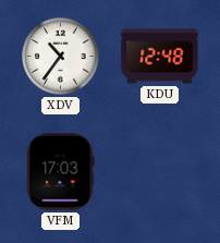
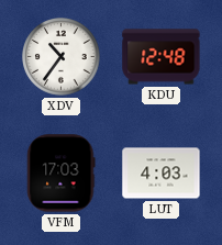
LUT: none -> 4:03
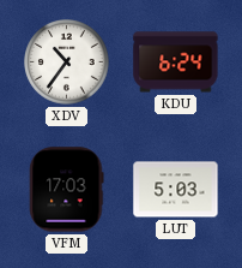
KDU: 12:48 -> 6:24
LUT: 4:03 -> 5:03
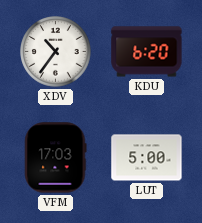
KDU: 6:24 -> 6:20
LUT: 5:03 -> 5:00
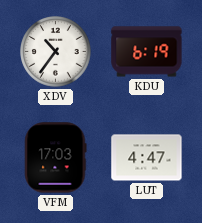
KDU: 6:20 -> 6:19
LUT: 5:00 -> 4:47
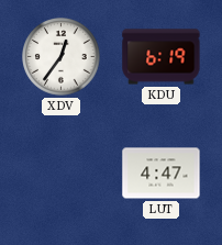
XDV: 10:36 -> 12:36
VFM: 17:03 -> none
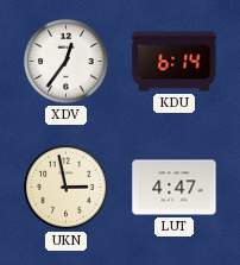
KDU: 6:19 -> 6:14
UKN: none -> 2:58
